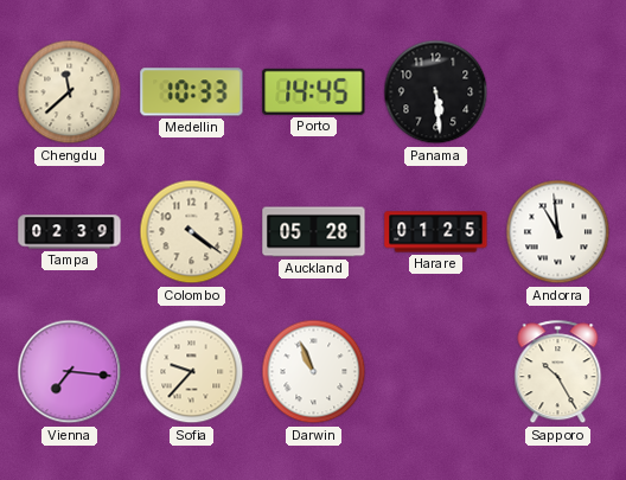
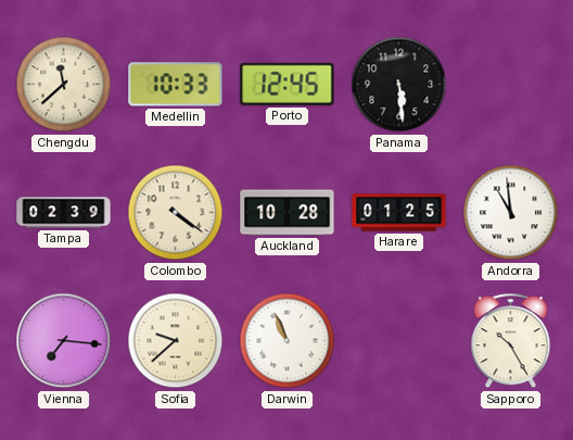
Porto: 14:45 -> 12:45
Auckland: 05:28 -> 10:28
Sofia: 9:37 -> 9:38
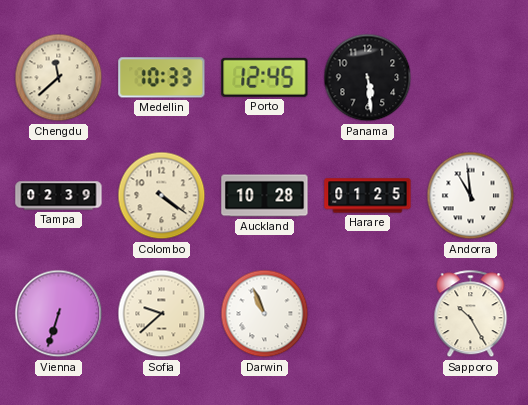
Vienna: 7:16 -> 6:33
